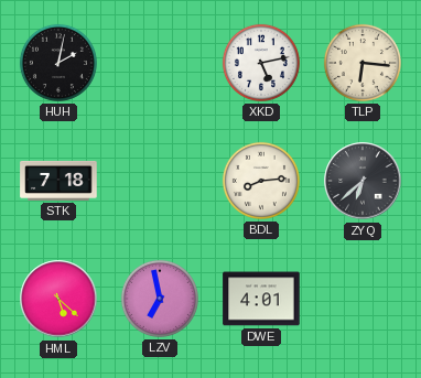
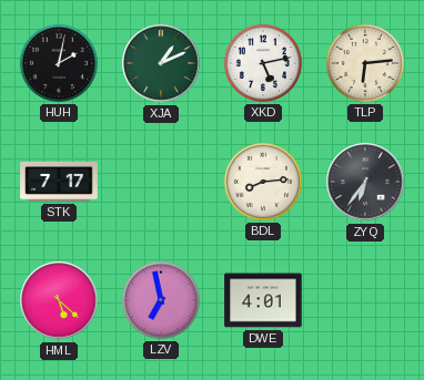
XJA: none -> 1:11
TLP: 6:16 -> 6:14
STK: 7:18 -> 7:17
ZYQ: 6:38 -> 6:36
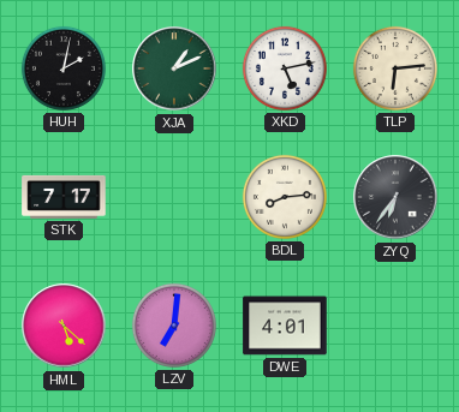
LZV: 6:58 -> 7:01
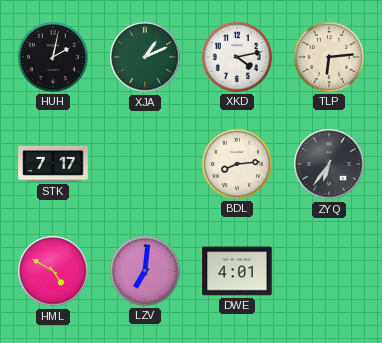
XKD: 5:13 -> 4:13
HML: 5:22 -> 4:50
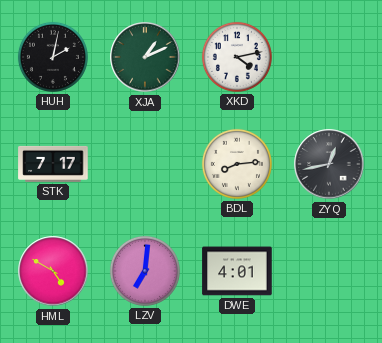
TLP: 6:14 -> none
ZYQ: 6:36 -> 12:43
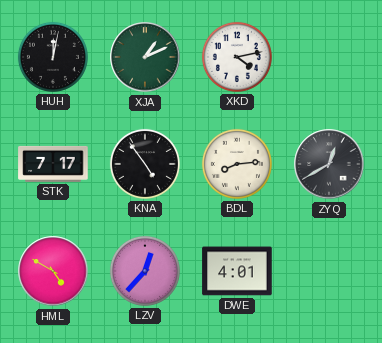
HUH: 2:02 -> 12:02
KNA: none -> 4:54
ZYQ: 12:43 -> 12:40
LZV: 7:01 -> 12:37
